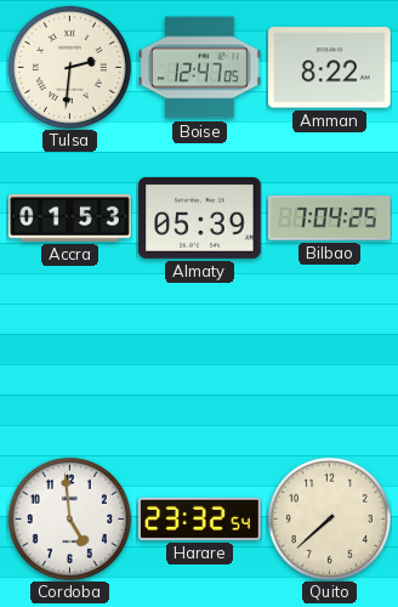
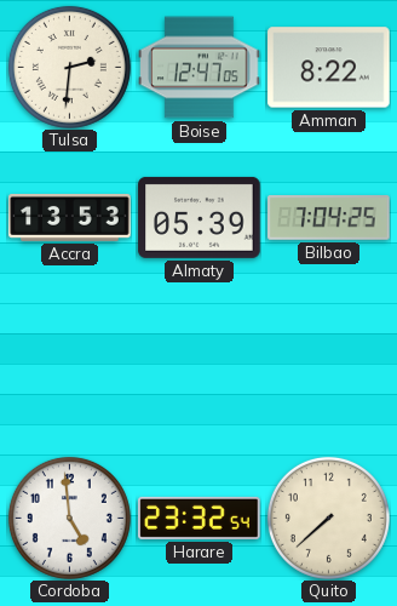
Accra: 01:53 -> 13:53
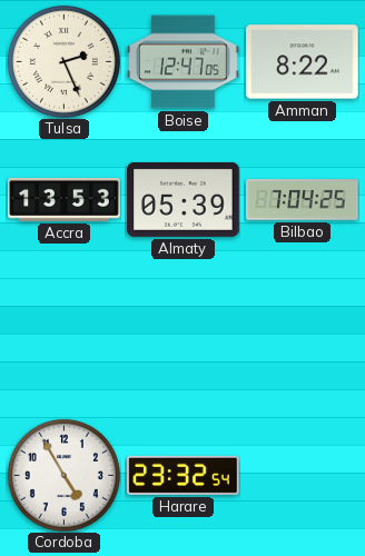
Tulsa: 2:31 -> 2:26
Cordoba: 4:59 -> 4:55
Quito: 7:38 -> none
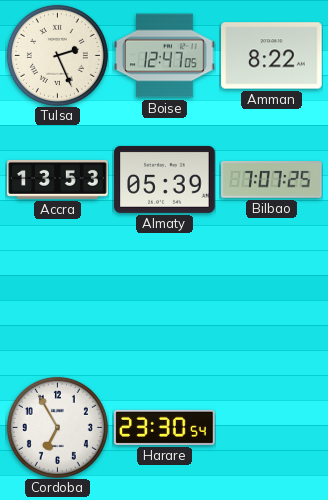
Bilbao: 7:04 -> 7:07
Cordoba: 4:55 -> 6:55
Harare: 23:32 -> 23:30
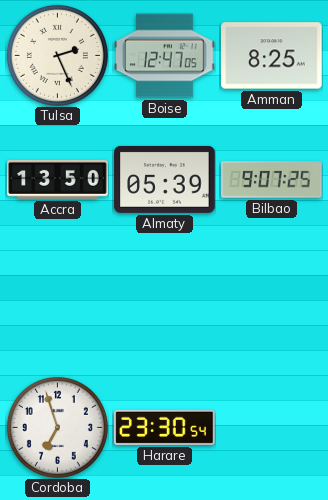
Amman: 8:22 -> 8:25
Accra: 13:53 -> 13:50
Bilbao: 7:07 -> 9:07
Cordoba: 6:55 -> 6:57
